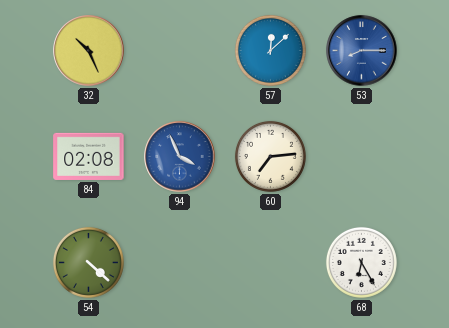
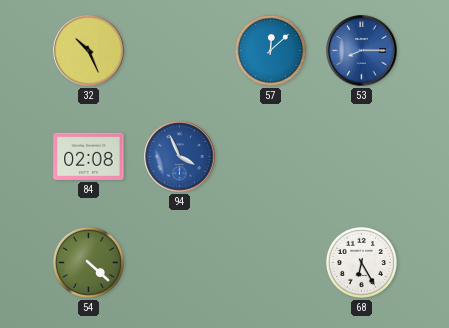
60: 7:14 -> none
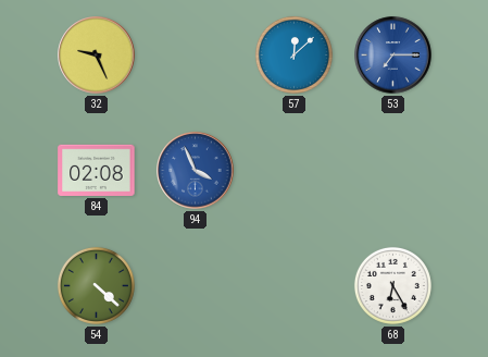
32: 10:26 -> 9:26
53: 8:15 -> 7:15
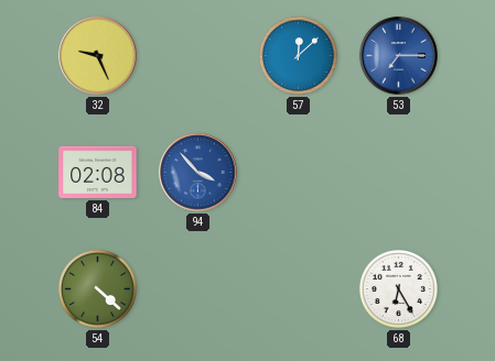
94: 3:56 -> 3:53
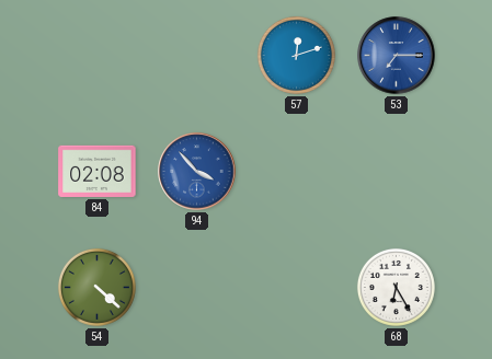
32: 9:26 -> none
57: 12:08 -> 12:12
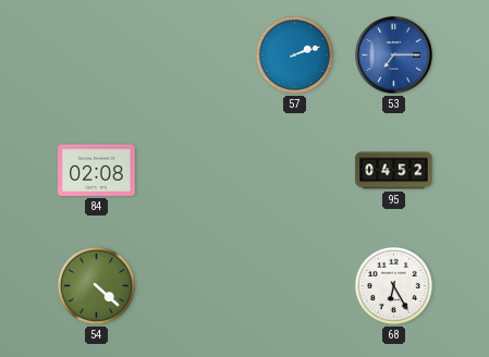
57: 12:12 -> 2:12
94: 3:53 -> none
95: none -> 04:52
